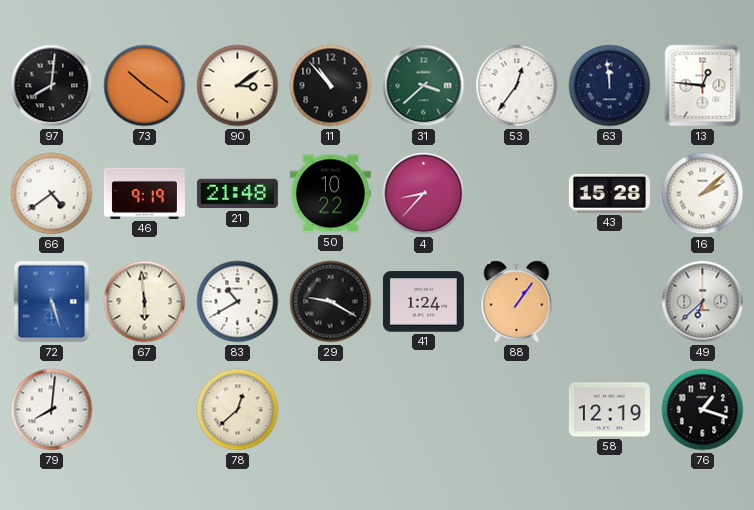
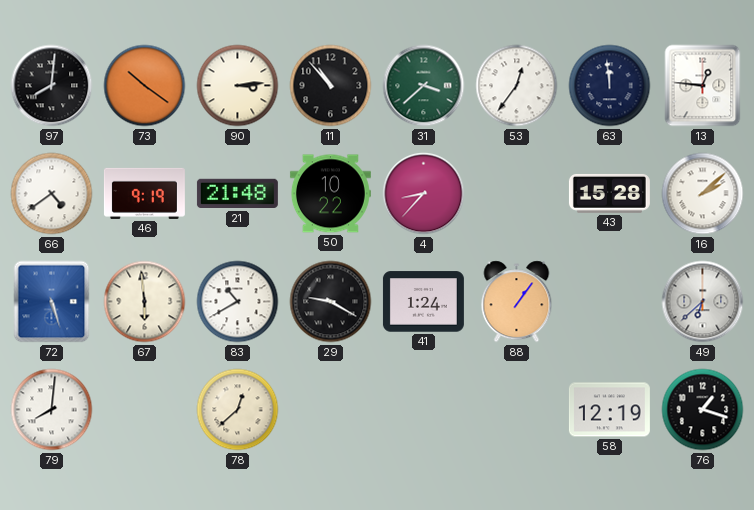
90: 3:09 -> 3:14
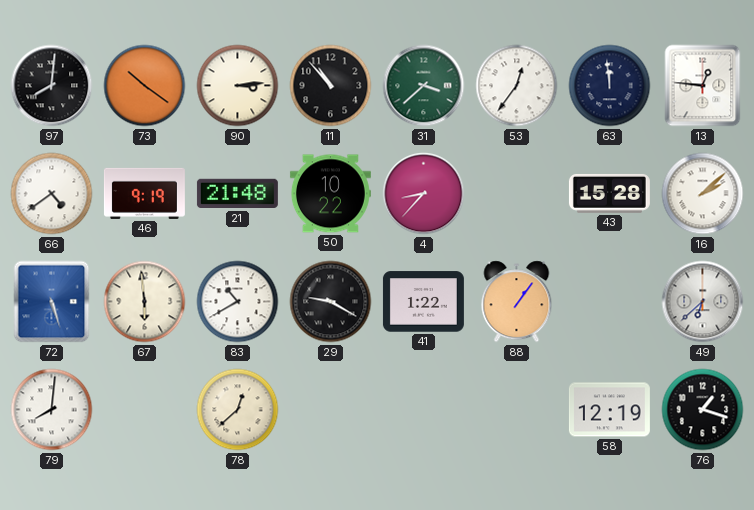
41: 1:24 -> 1:22
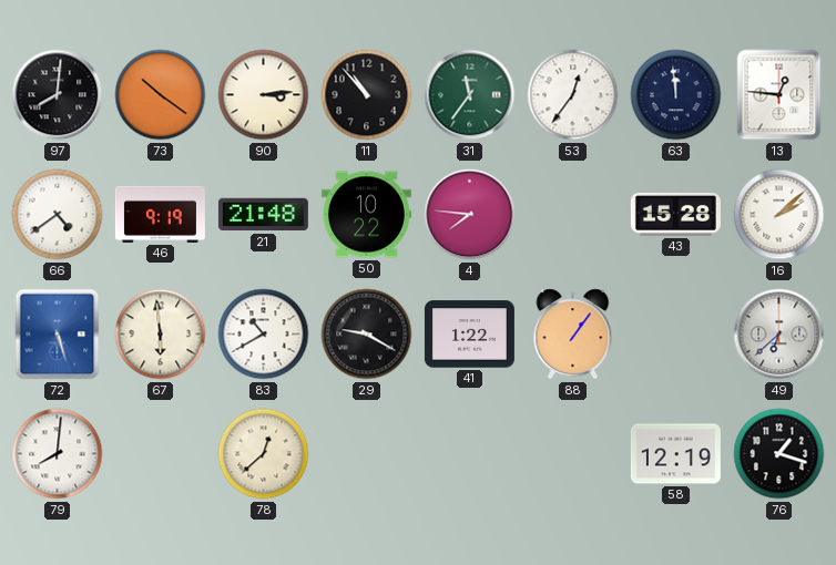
31: 3:38 -> 11:36
4: 8:37 -> 7:46
